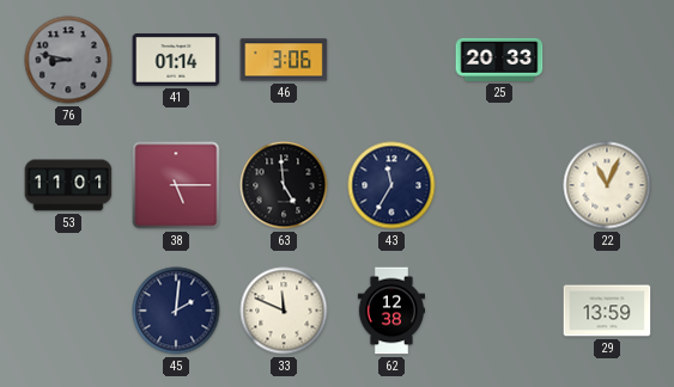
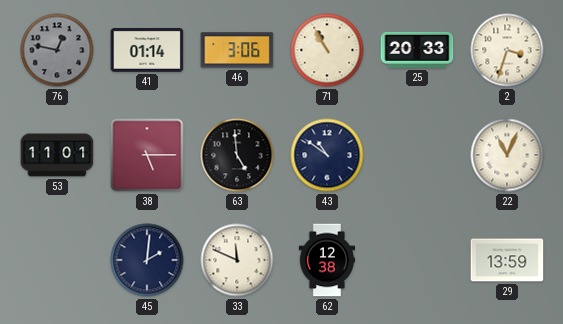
76: 8:47 -> 12:47
71: none -> 10:55
2: none -> 3:33
43: 11:35 -> 10:51
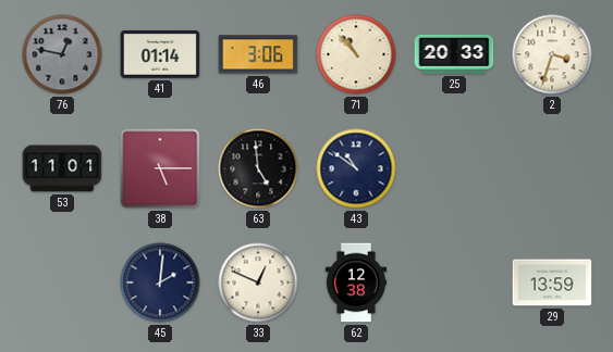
71: 10:55 -> 10:53
22: 11:04 -> none
33: 11:49 -> 12:49
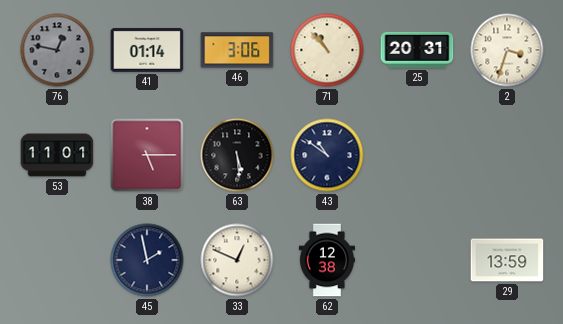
25: 20:33 -> 20:31
63: 4:59 -> 5:29
45: 2:01 -> 1:58
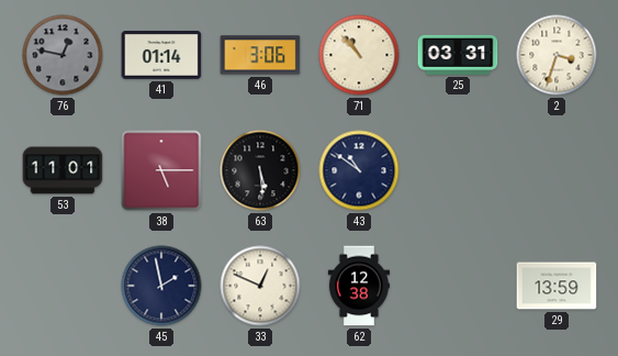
25: 20:31 -> 03:31
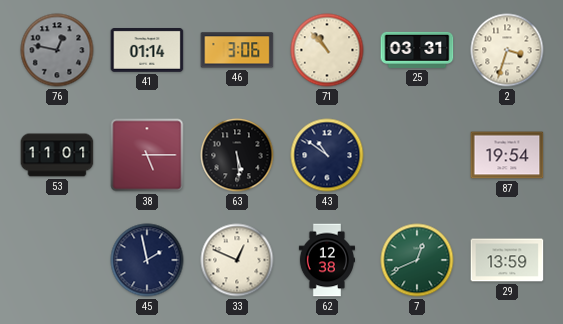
87: none -> 19:54
7: none -> 12:41
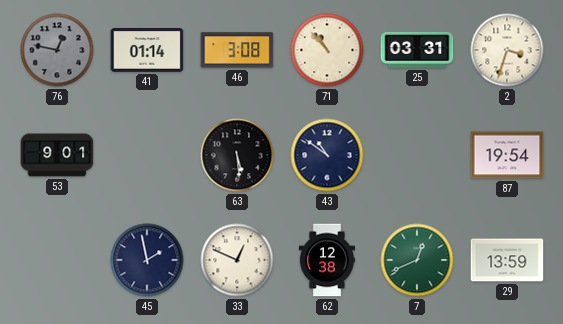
46: 3:06 -> 3:08
53: 11:01 -> 9:01
38: 5:15 -> none
